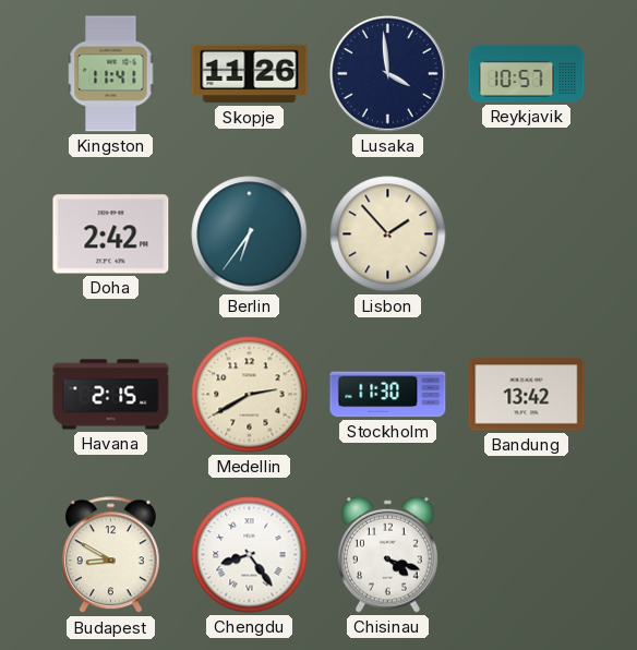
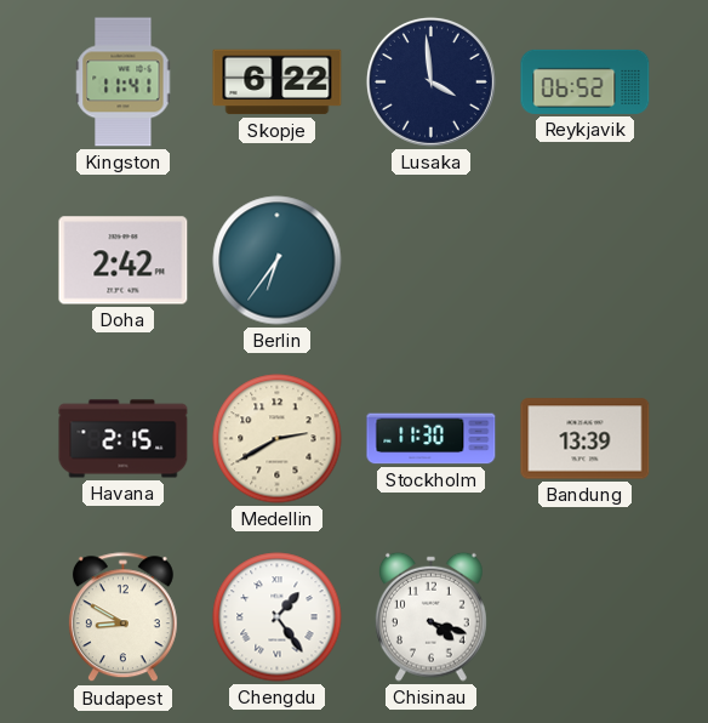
Skopje: 11:26 -> 6:22
Reykjavik: 10:57 -> 06:52
Lisbon: 1:53 -> none
Bandung: 13:42 -> 13:39
Chengdu: 8:24 -> 1:24
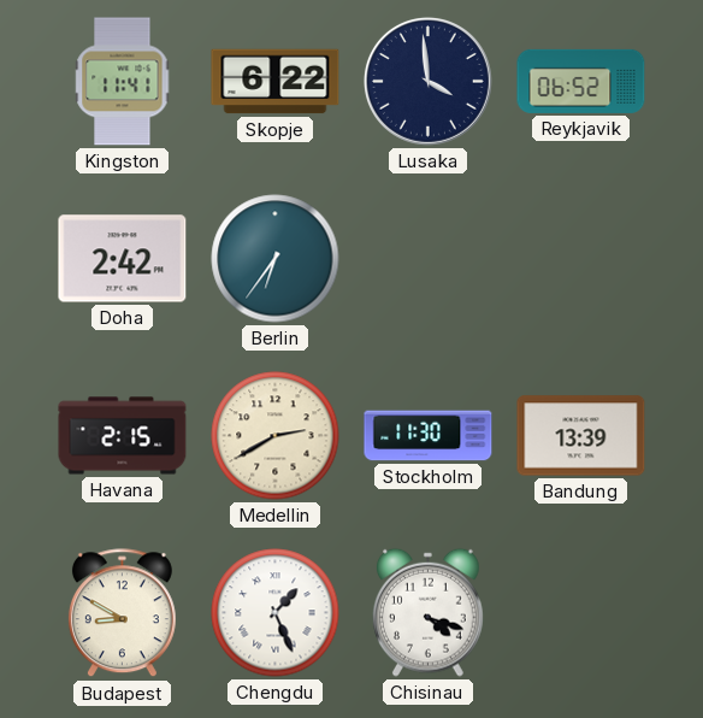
Chengdu: 1:24 -> 1:26
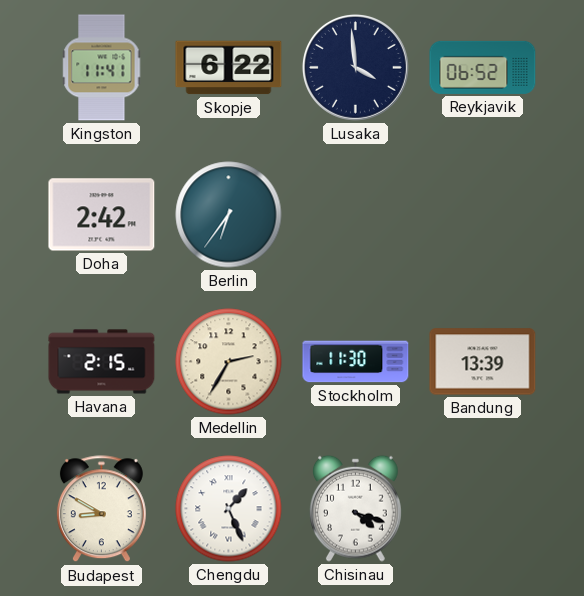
Medellin: 2:40 -> 2:35
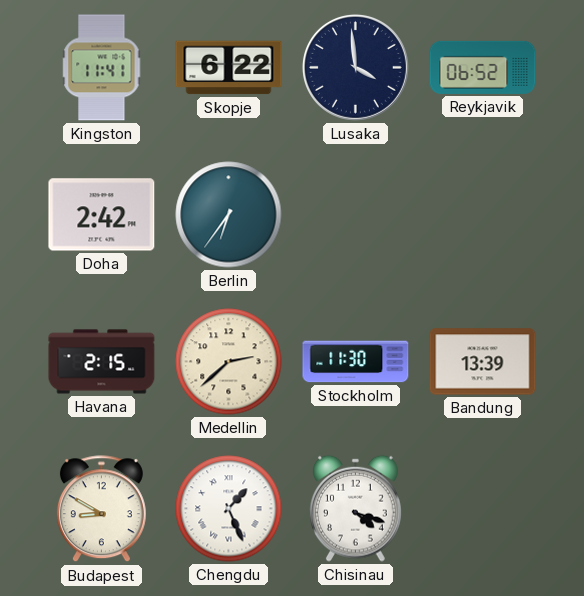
Medellin: 2:35 -> 2:38
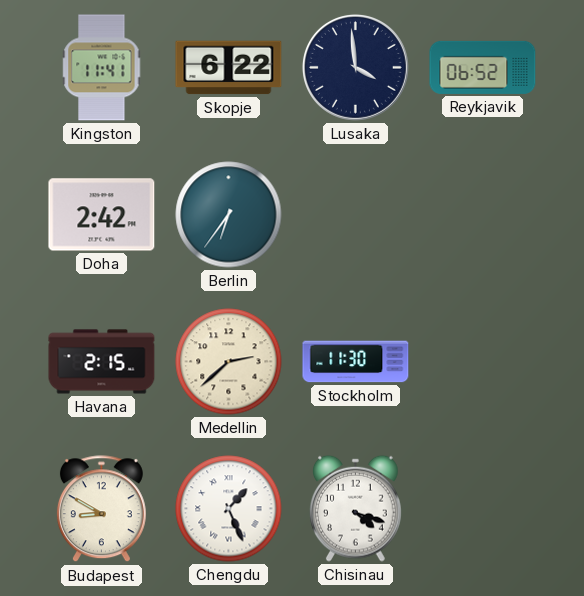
Bandung: 13:39 -> none
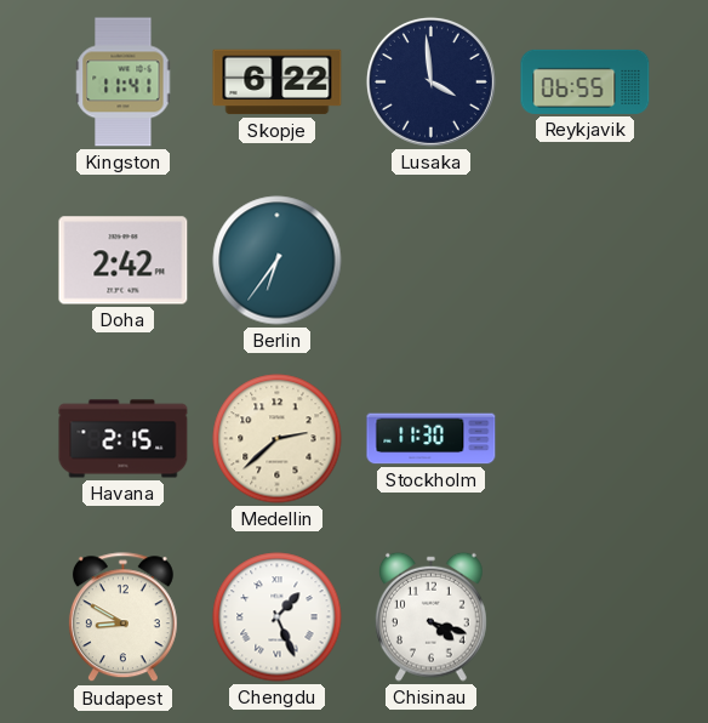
Reykjavik: 06:52 -> 06:55
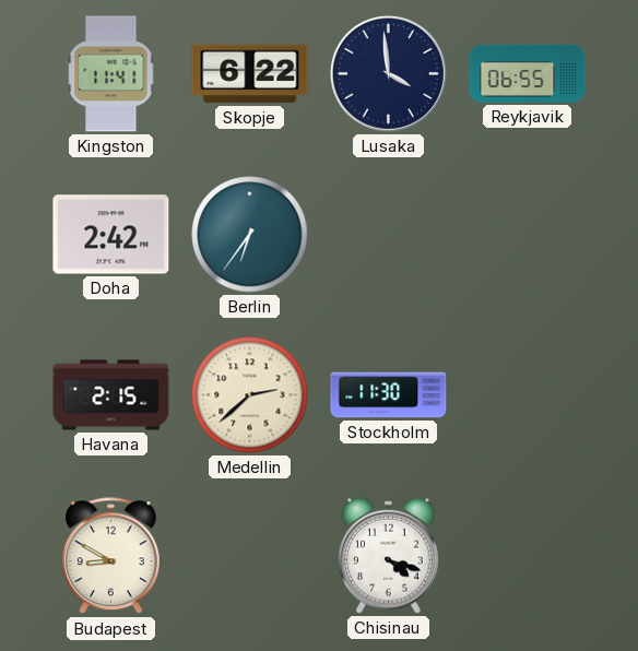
Chengdu: 1:26 -> none
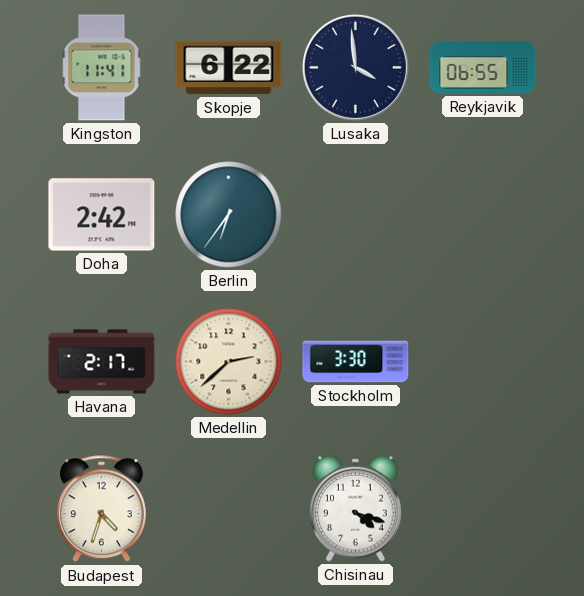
Havana: 2:15 -> 2:17
Stockholm: 11:30 -> 3:30
Budapest: 8:50 -> 4:33
